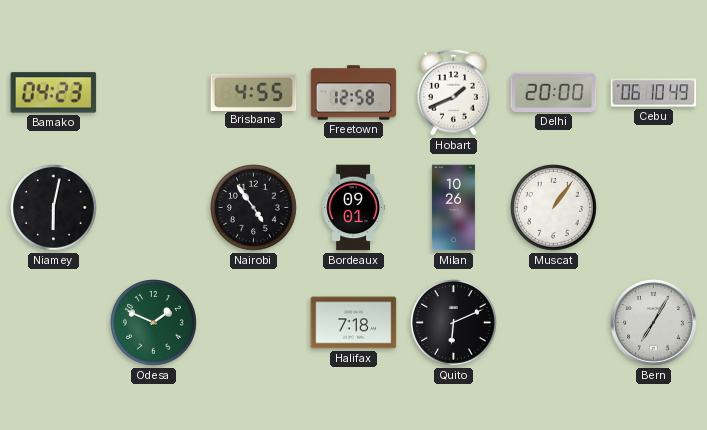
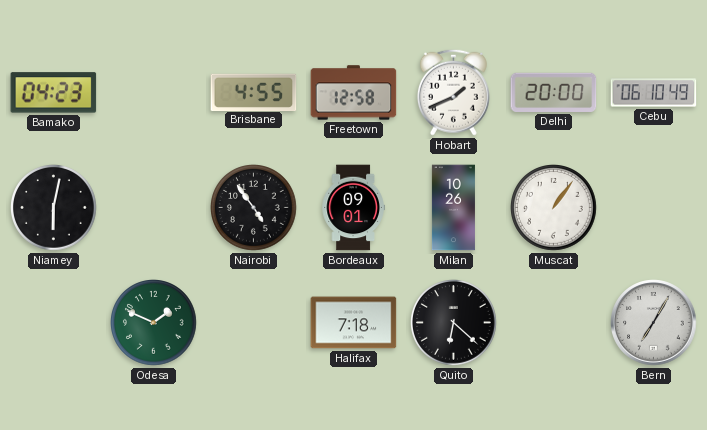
Quito: 6:11 -> 6:22
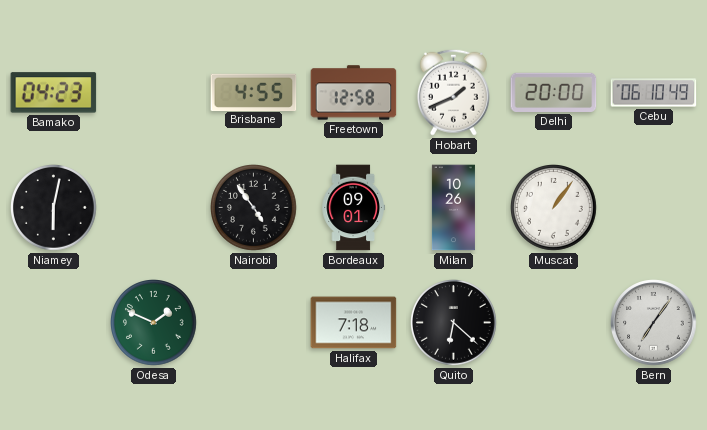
Bern: 7:05 -> 7:06
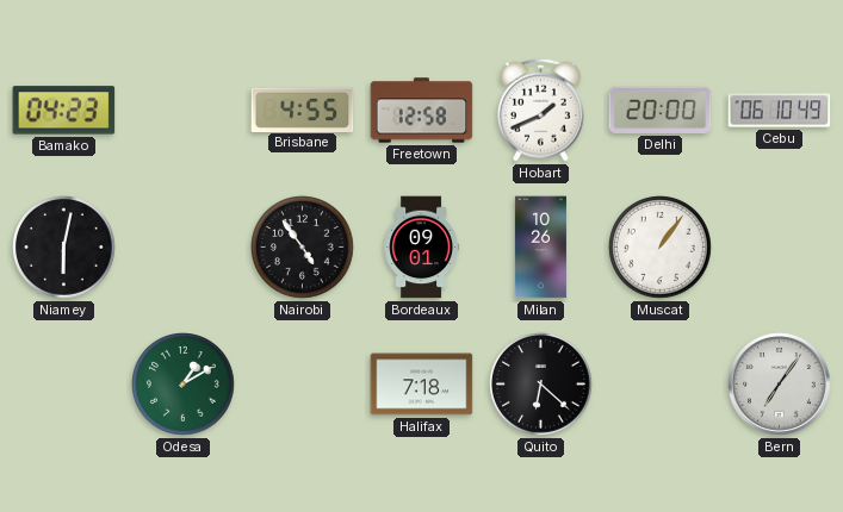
Odesa: 1:49 -> 1:10
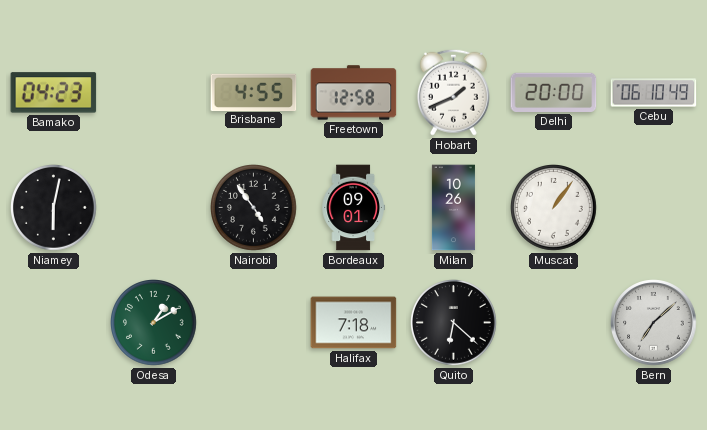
Bern: 7:06 -> 7:08
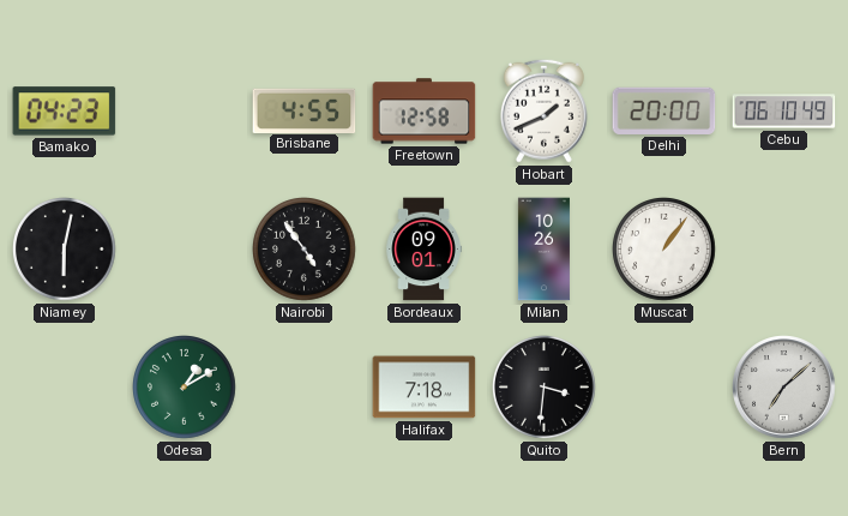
Quito: 6:22 -> 3:31
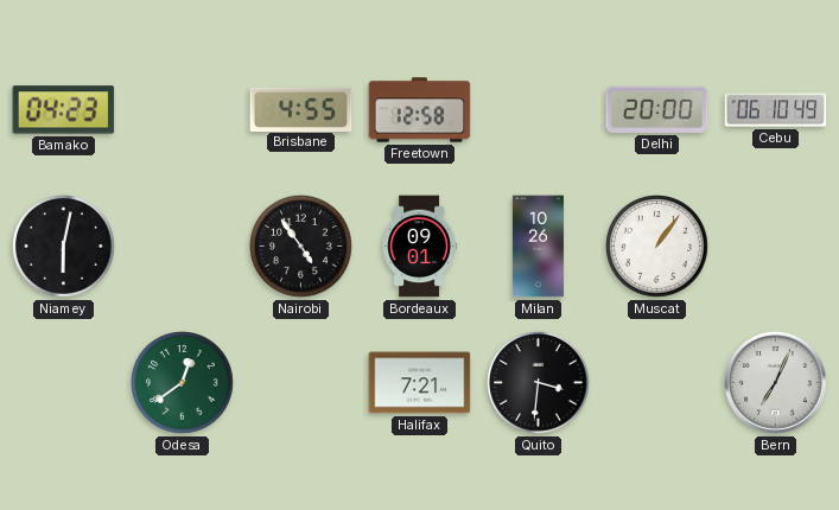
Hobart: 1:41 -> none
Odesa: 1:10 -> 12:39
Halifax: 7:18 -> 7:21
Bern: 7:08 -> 7:04
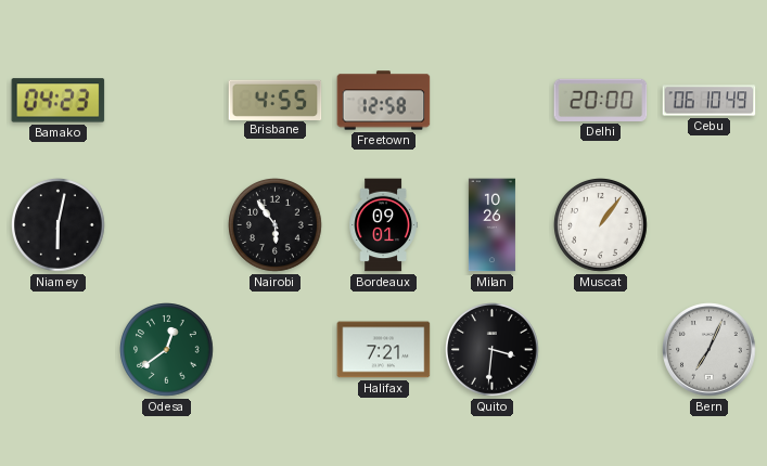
Nairobi: 4:54 -> 5:54
